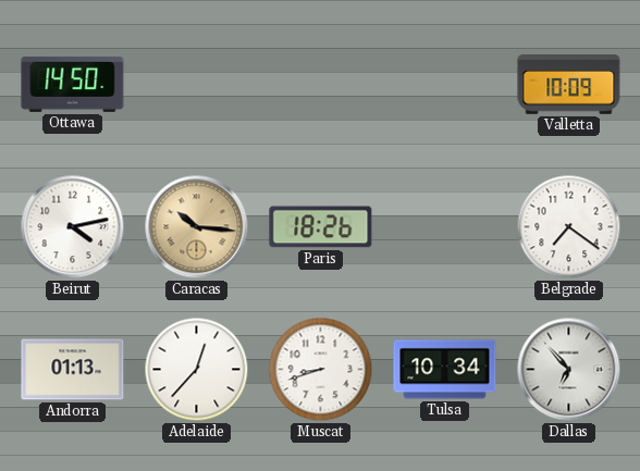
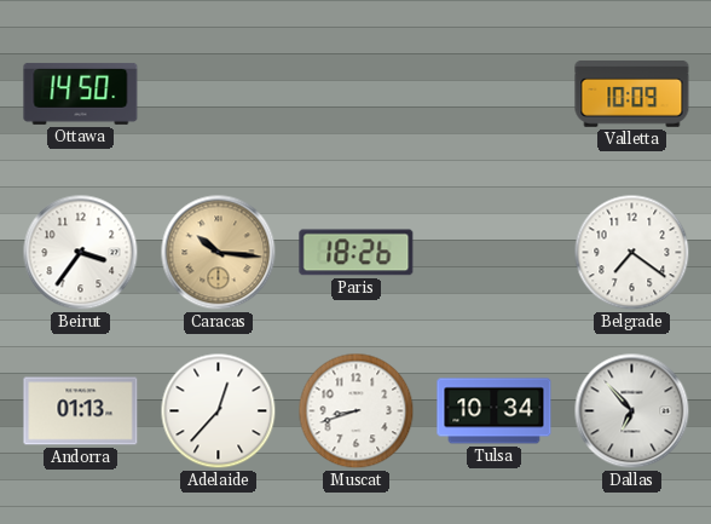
Beirut: 4:13 -> 3:36
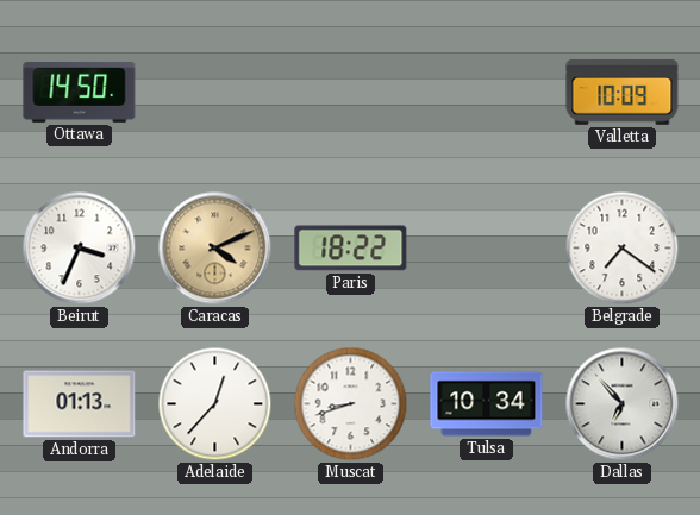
Beirut: 3:36 -> 3:34
Caracas: 10:16 -> 4:11
Paris: 18:26 -> 18:22
